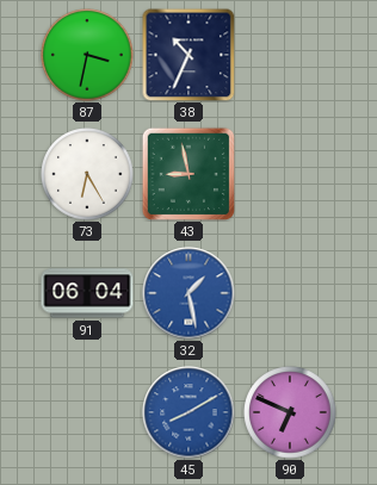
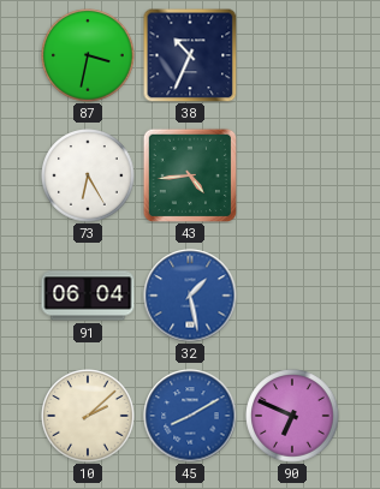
43: 8:58 -> 4:44
10: none -> 2:08
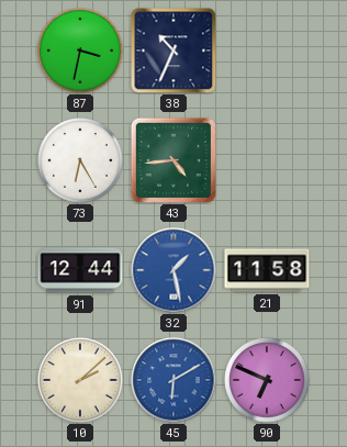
91: 06:04 -> 12:44
21: none -> 11:58
45: 8:10 -> 6:10
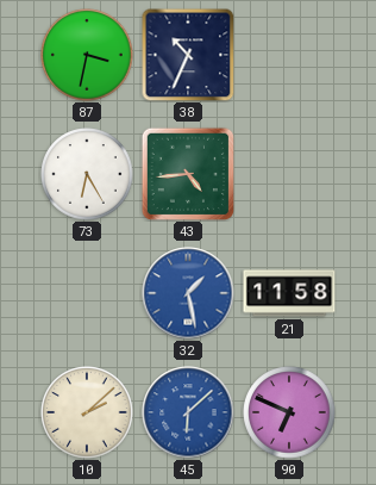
91: 12:44 -> none
45: 6:10 -> 6:08
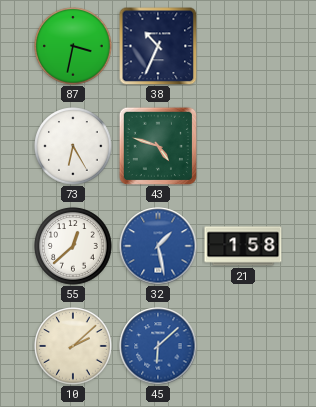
43: 4:44 -> 4:48
55: none -> 12:38
21: 11:58 -> 1:58
90: 6:49 -> none
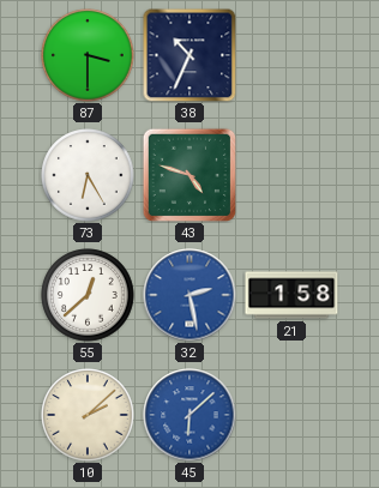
87: 3:32 -> 3:30
32: 1:28 -> 2:28
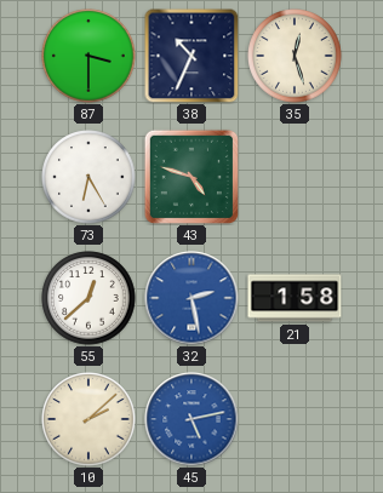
35: none -> 12:27
45: 6:08 -> 5:13
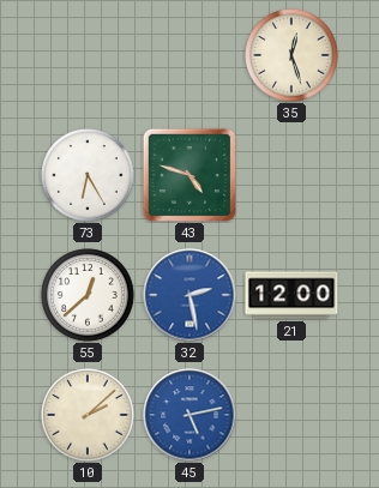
87: 3:30 -> none
38: 10:34 -> none
21: 1:58 -> 12:00
